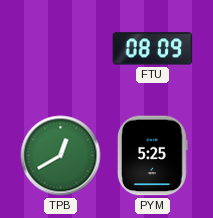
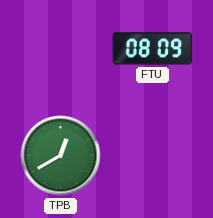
PYM: 5:25 -> none
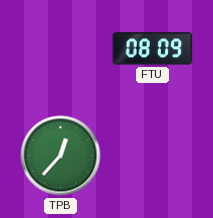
TPB: 12:40 -> 12:37
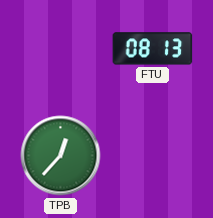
FTU: 08:09 -> 08:13
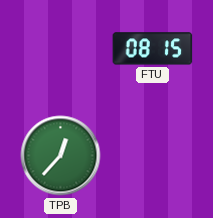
FTU: 08:13 -> 08:15
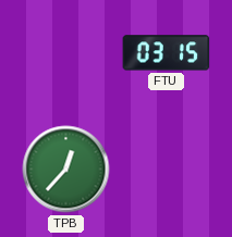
FTU: 08:15 -> 03:15
